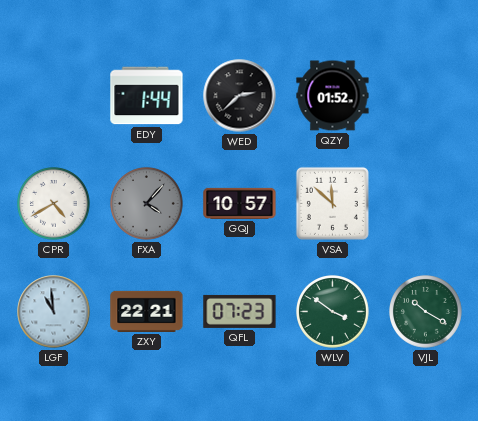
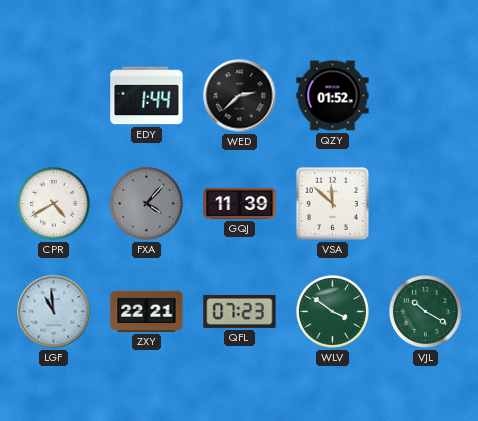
GQJ: 10:57 -> 11:39
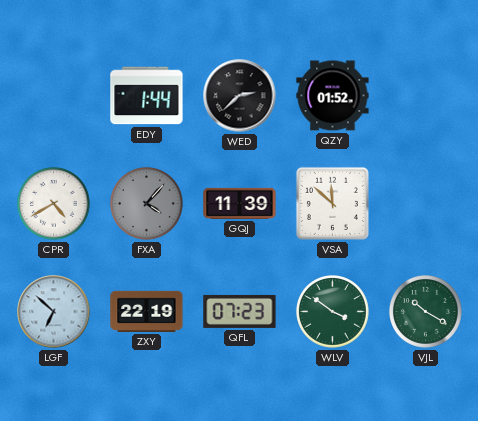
LGF: 10:59 -> 6:52
ZXY: 22:21 -> 22:19
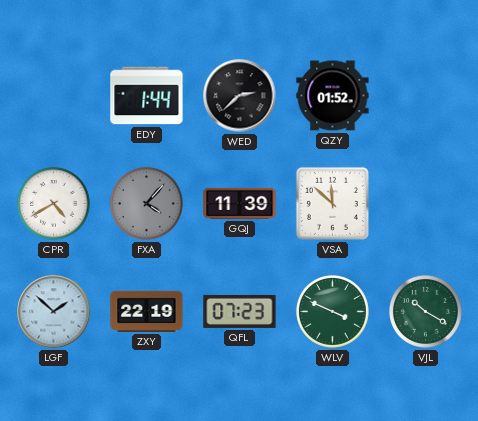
LGF: 6:52 -> 1:52
WLV: 3:51 -> 3:49
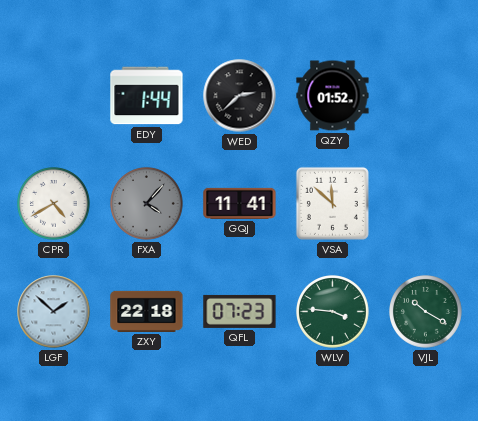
GQJ: 11:39 -> 11:41
ZXY: 22:19 -> 22:18
WLV: 3:49 -> 3:46
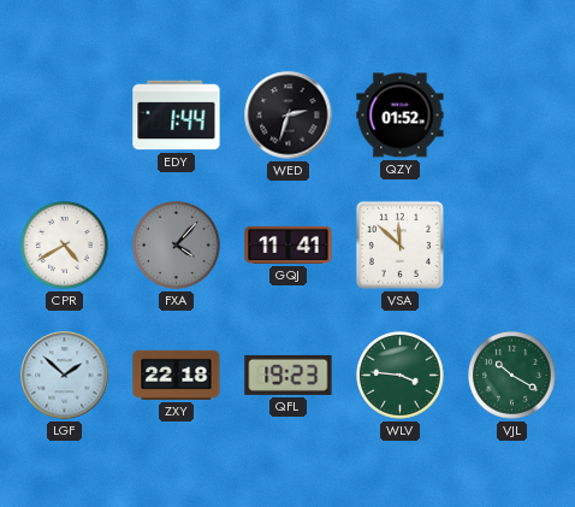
WED: 2:38 -> 2:33
QFL: 07:23 -> 19:23
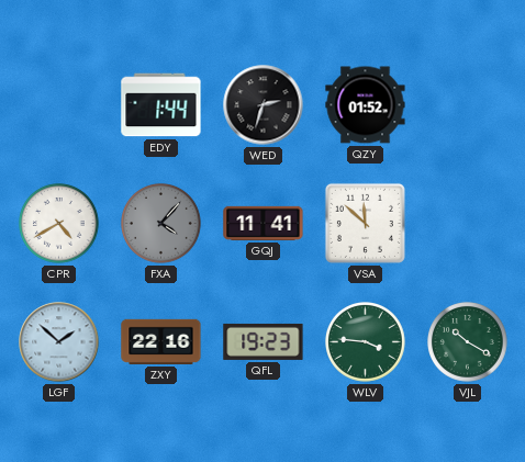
ZXY: 22:18 -> 22:16
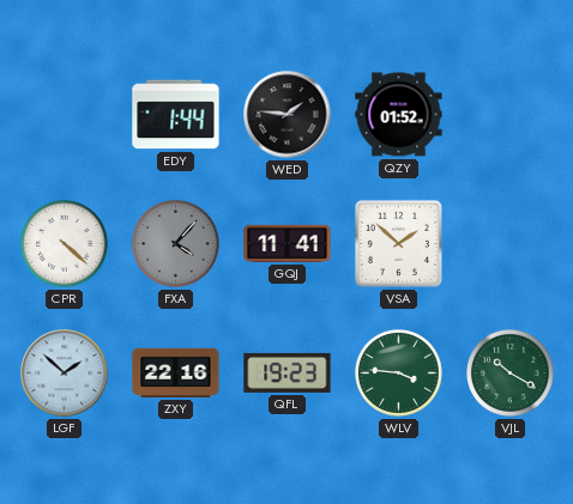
WED: 2:33 -> 1:46
CPR: 4:40 -> 4:22
VSA: 11:52 -> 1:52
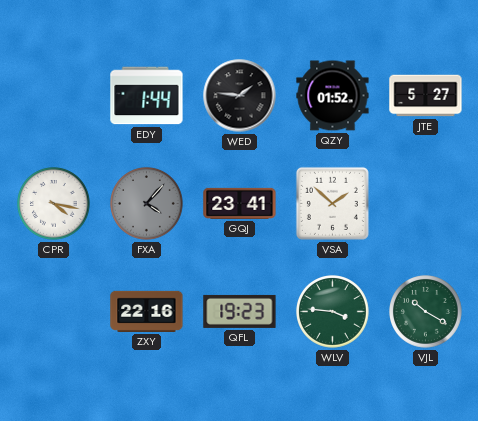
JTE: none -> 5:27
CPR: 4:22 -> 4:17
GQJ: 11:41 -> 23:41
LGF: 1:52 -> none
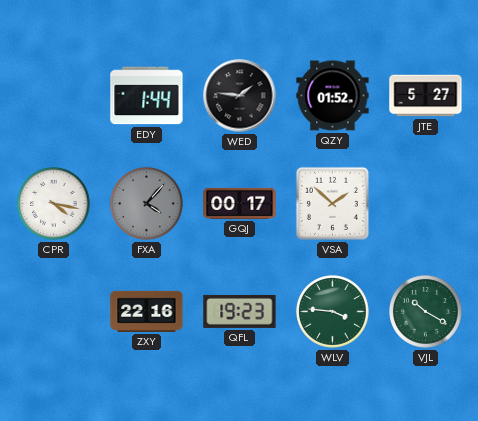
GQJ: 23:41 -> 00:17
